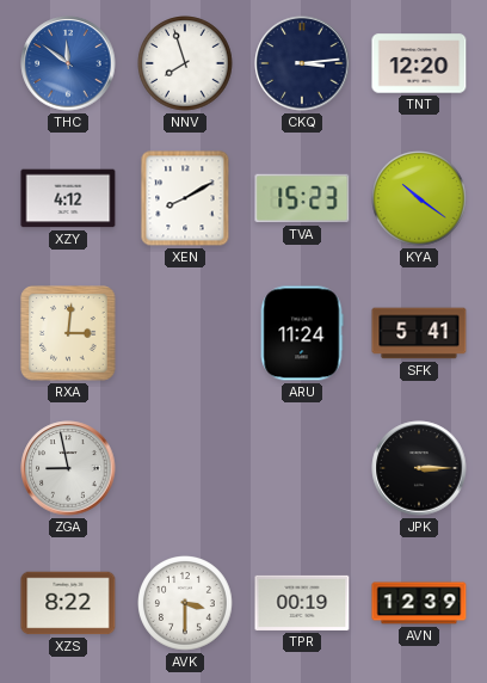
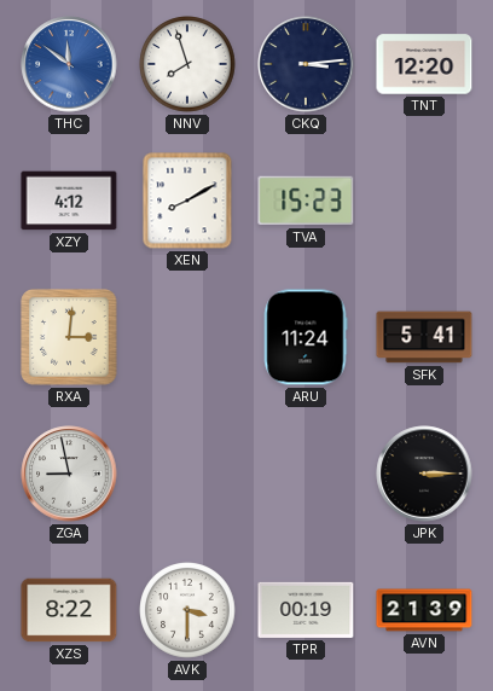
KYA: 10:21 -> none
AVN: 12:39 -> 21:39
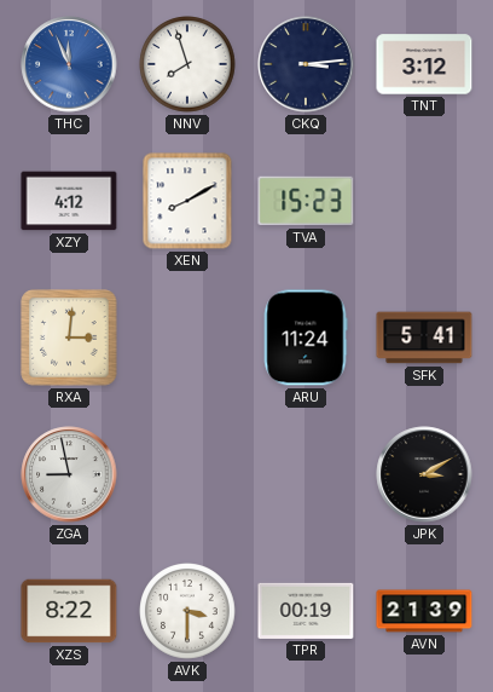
THC: 11:51 -> 11:56
TNT: 12:20 -> 3:12
JPK: 3:15 -> 3:10
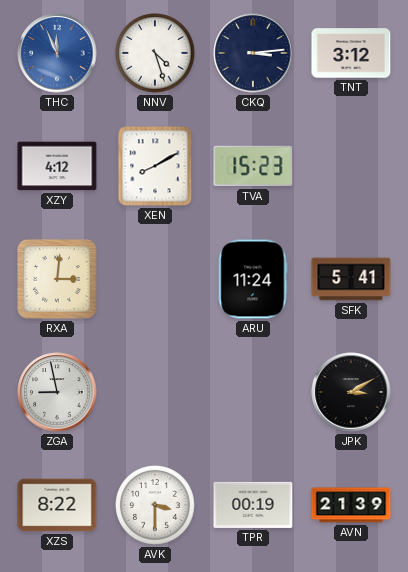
NNV: 7:57 -> 4:27
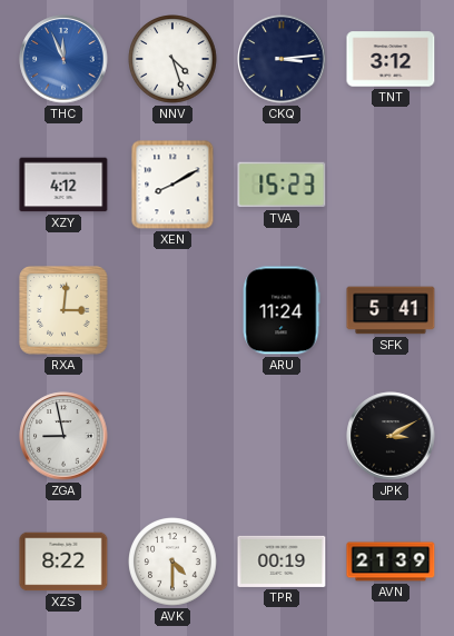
AVK: 3:30 -> 4:30
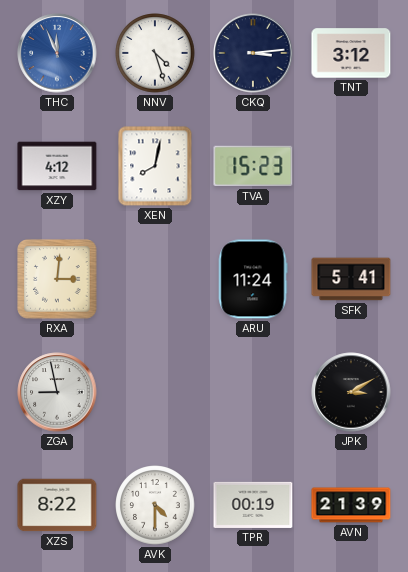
XEN: 8:10 -> 8:02
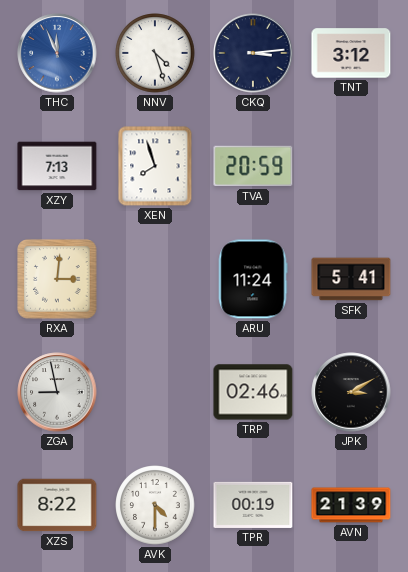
XZY: 4:12 -> 7:13
XEN: 8:02 -> 7:57
TVA: 15:23 -> 20:59
TRP: none -> 02:46
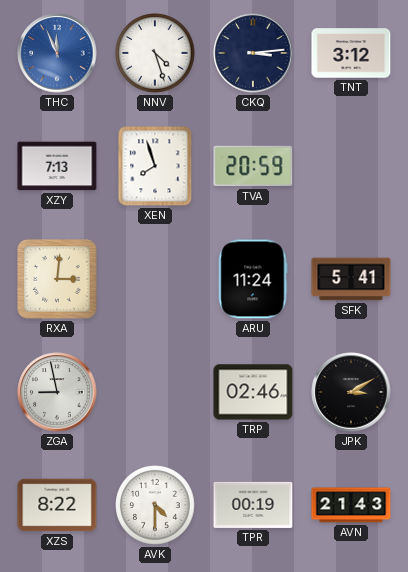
AVN: 21:39 -> 21:43
